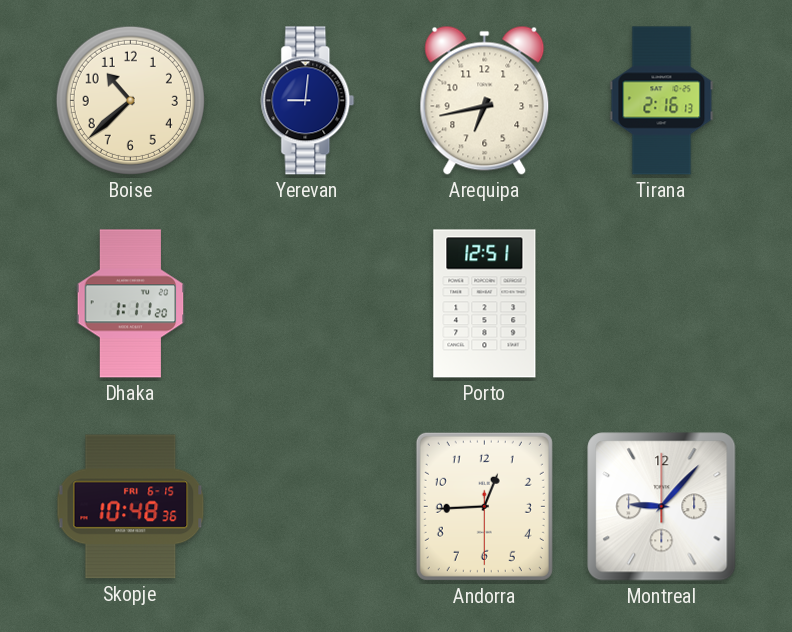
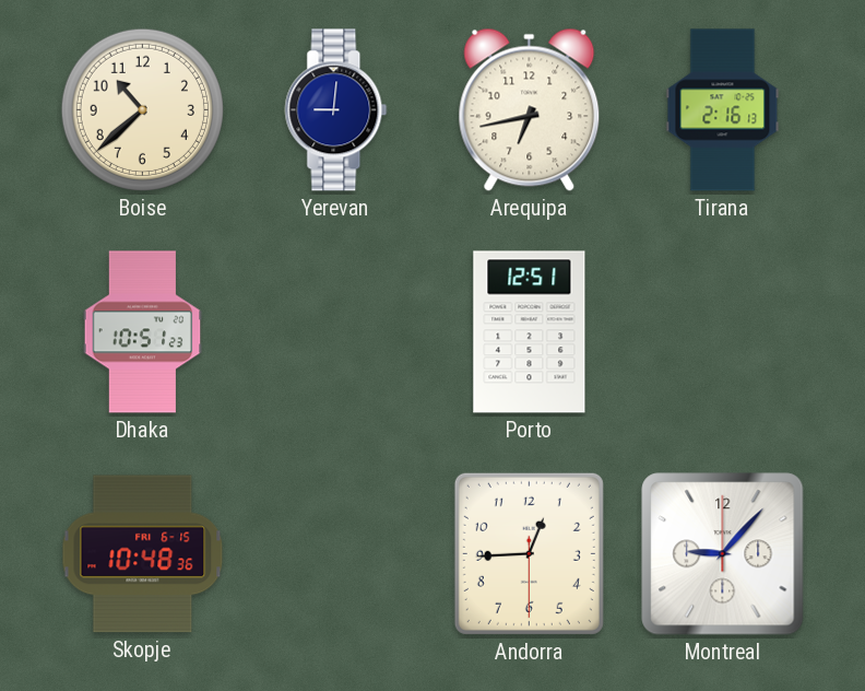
Dhaka: 1:11 -> 10:51
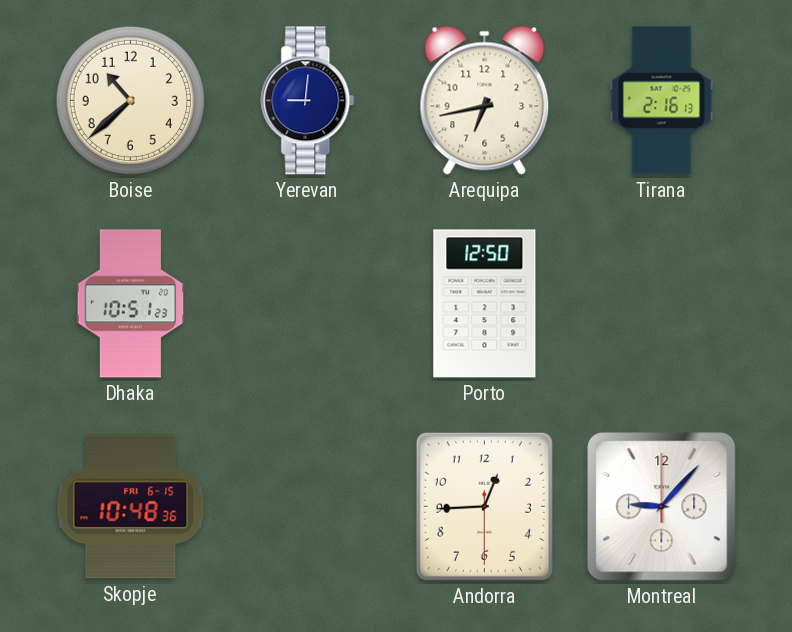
Porto: 12:51 -> 12:50
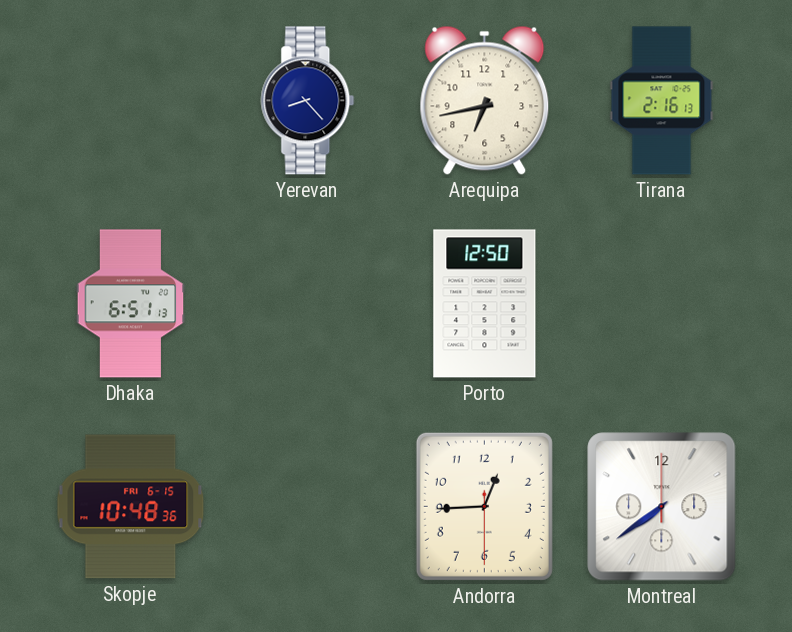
Boise: 10:38 -> none
Yerevan: 9:01 -> 8:23
Dhaka: 10:51 -> 6:51
Montreal: 9:07 -> 7:39
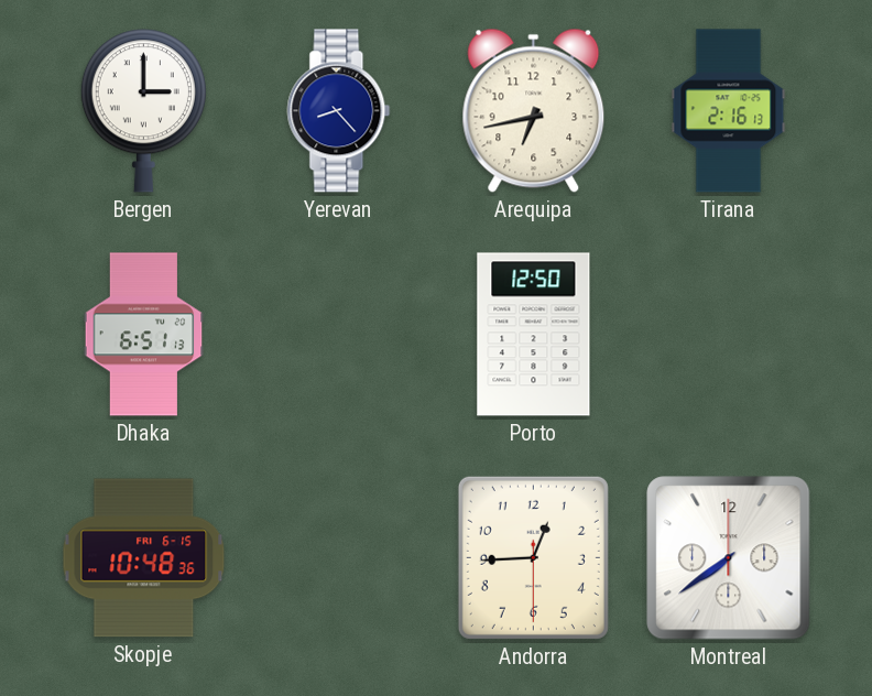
Bergen: none -> 3:00
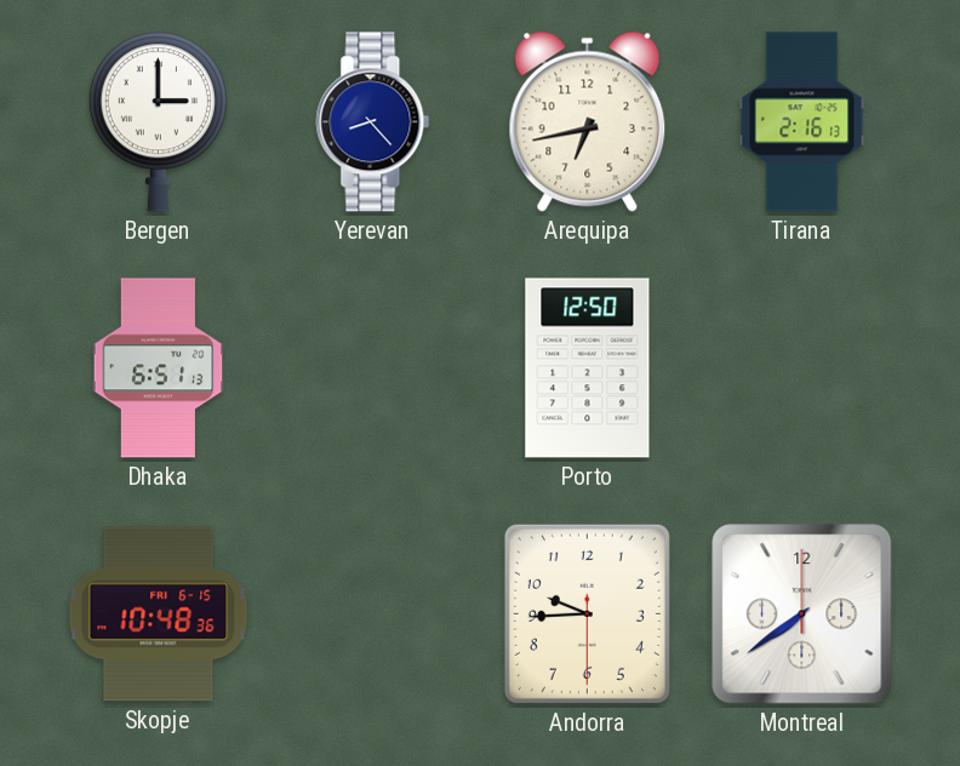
Andorra: 12:44 -> 9:44
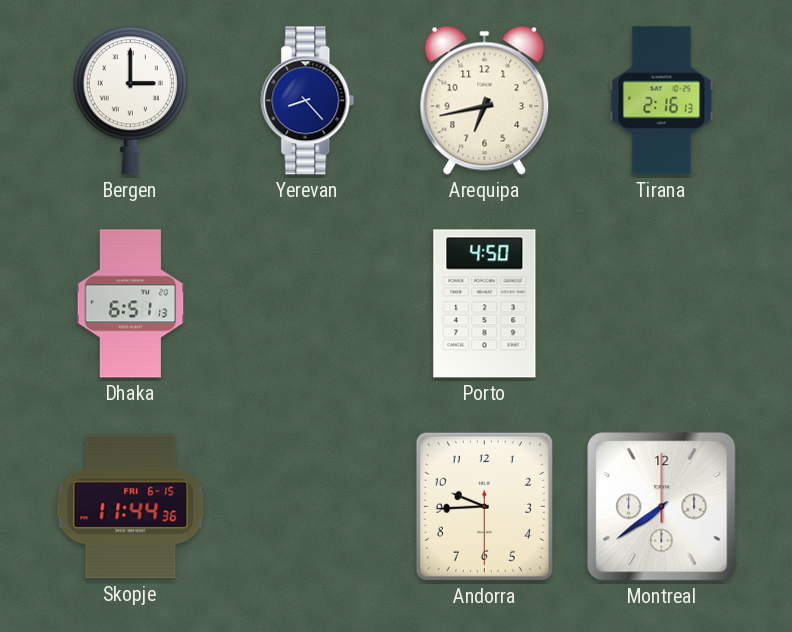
Porto: 12:50 -> 4:50
Skopje: 10:48 -> 11:44
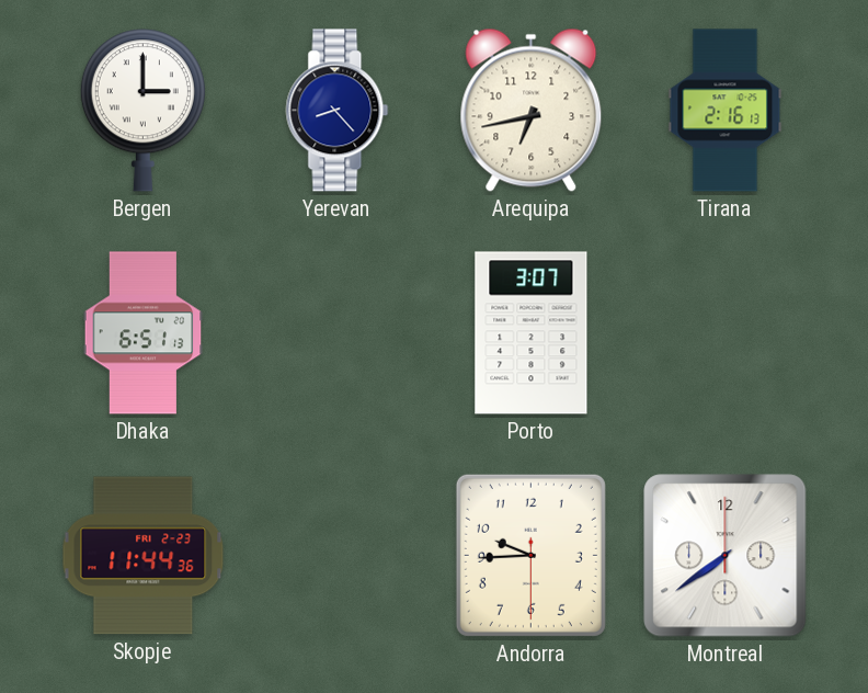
Porto: 4:50 -> 3:07
Skopje date: FRI 6-15 -> FRI 2-23
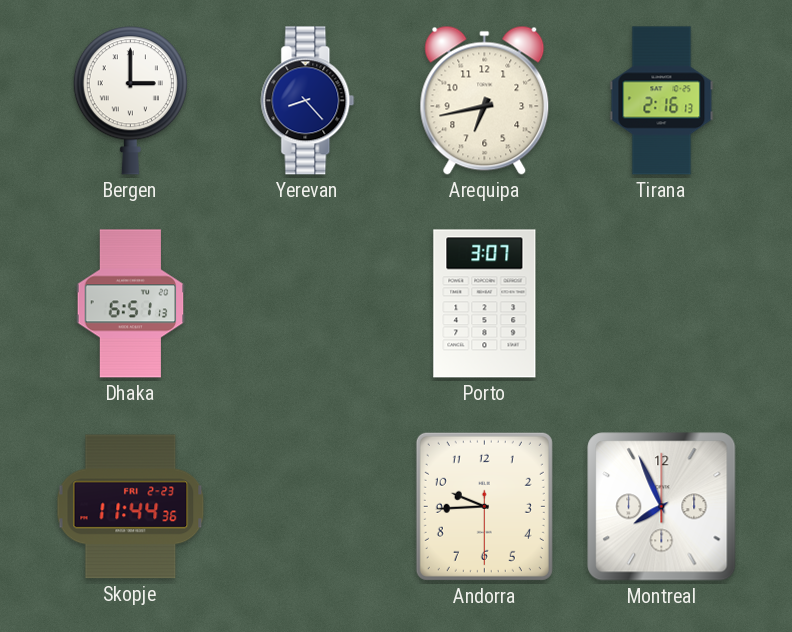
Montreal: 7:39 -> 7:56
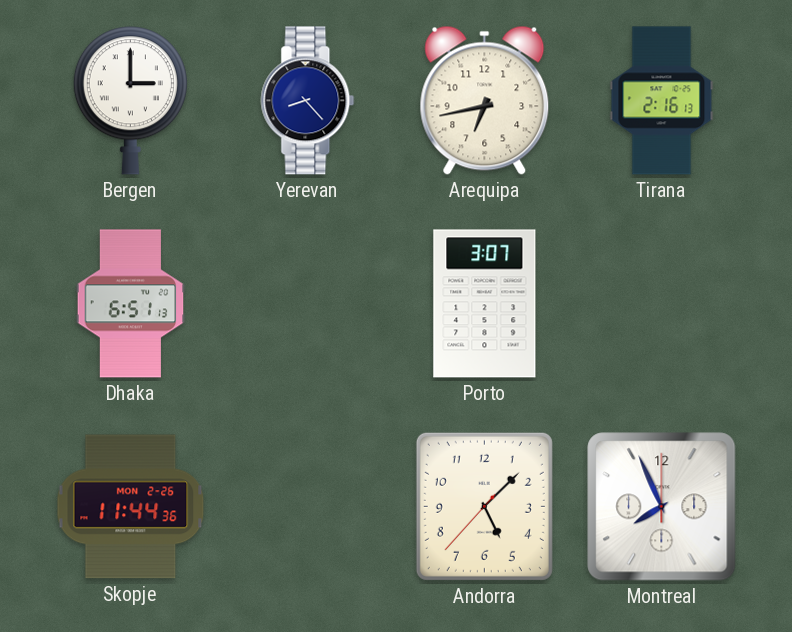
Skopje date: FRI 2-23 -> MON 2-26
Andorra: 9:44 -> 5:07
